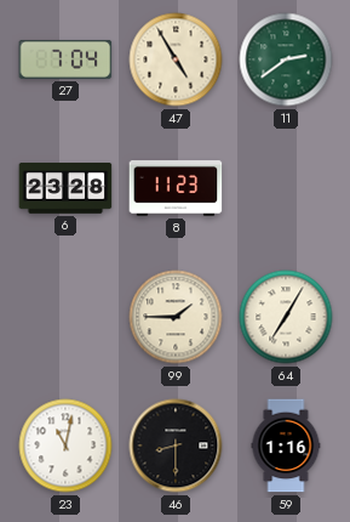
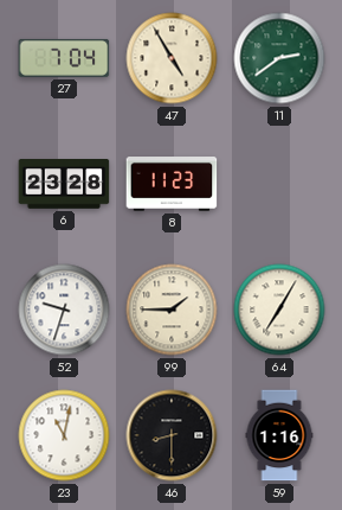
52: none -> 9:33
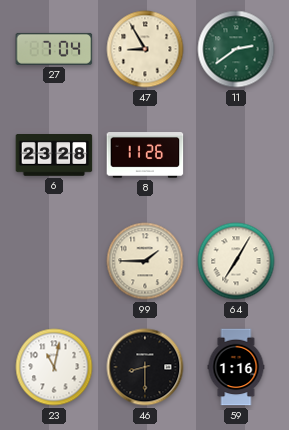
47: 4:55 -> 8:55
8: 11:23 -> 11:26
52: 9:33 -> none
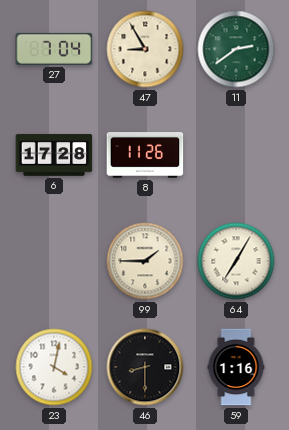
6: 23:28 -> 17:28
23: 11:02 -> 4:02
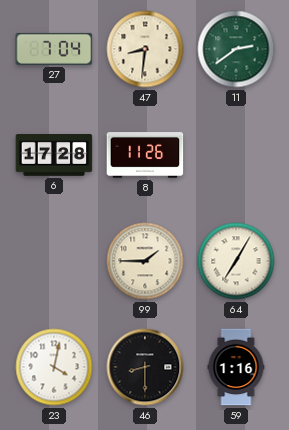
47: 8:55 -> 8:31
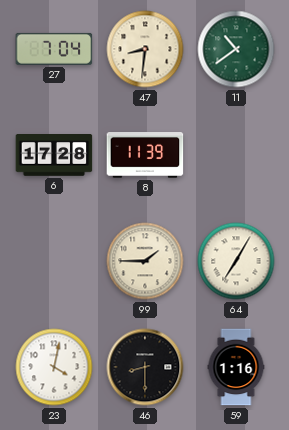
11: 2:39 -> 10:39
8: 11:26 -> 11:39
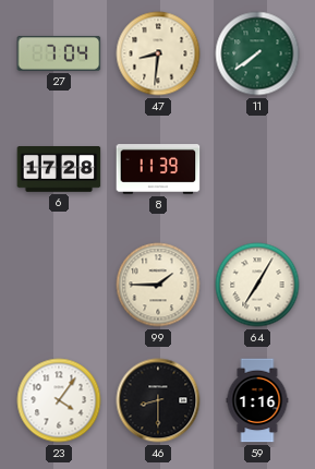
11: 10:39 -> 7:39
23: 4:02 -> 4:06
